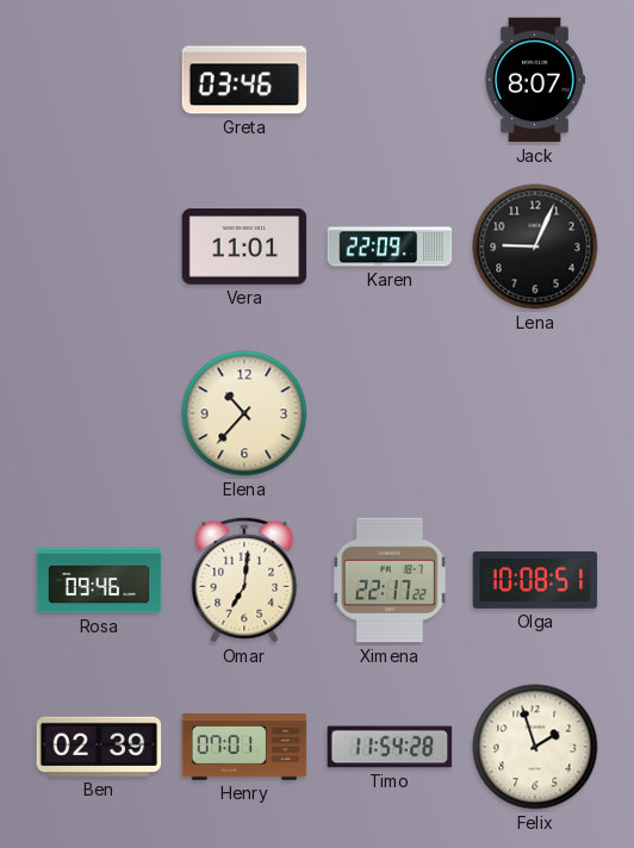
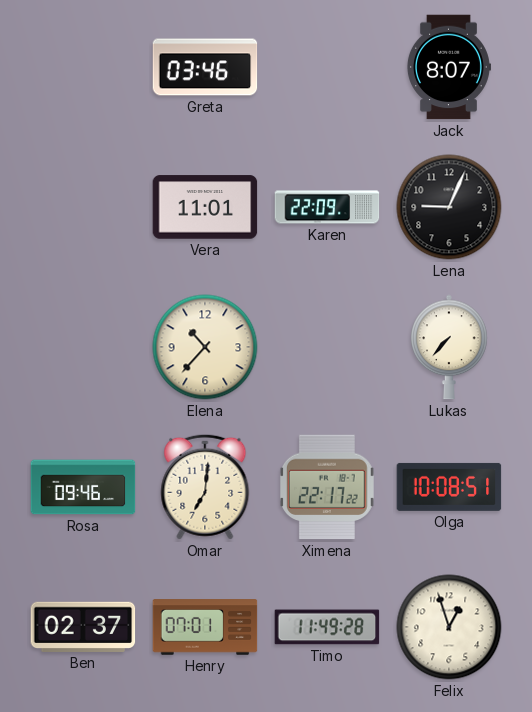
Lukas: none -> 7:37
Ben: 02:39 -> 02:37
Timo: 11:54 -> 11:49
Felix: 1:57 -> 12:57
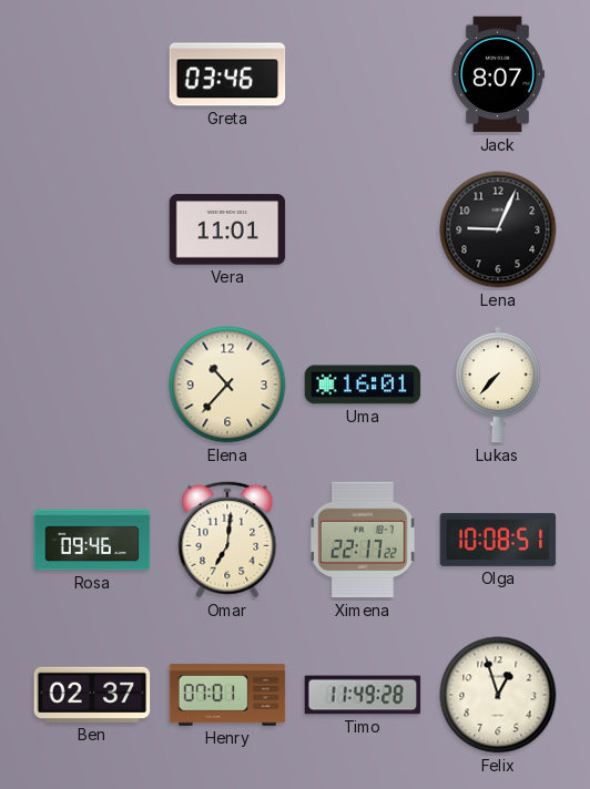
Karen: 22:09 -> none
Uma: none -> 16:01
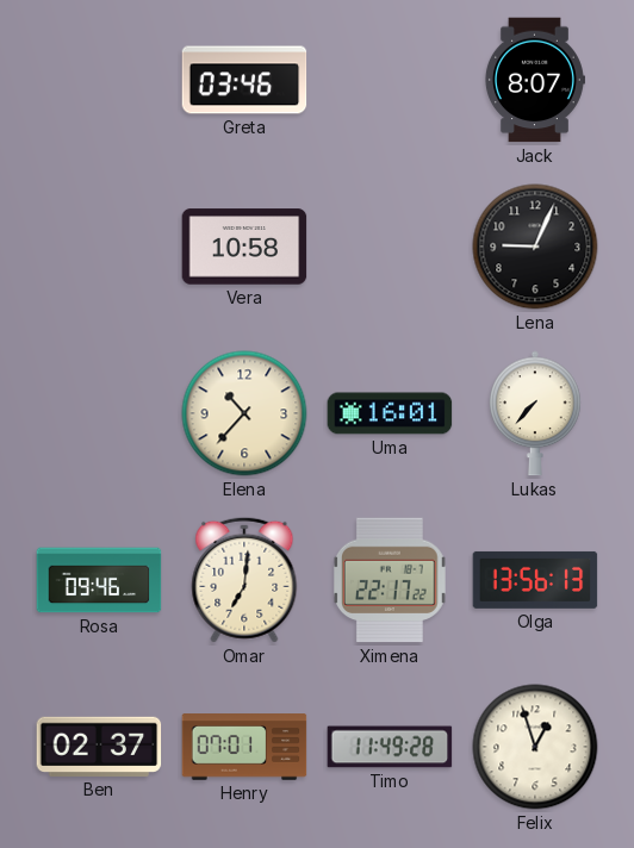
Vera: 11:01 -> 10:58
Olga: 10:08 -> 13:56
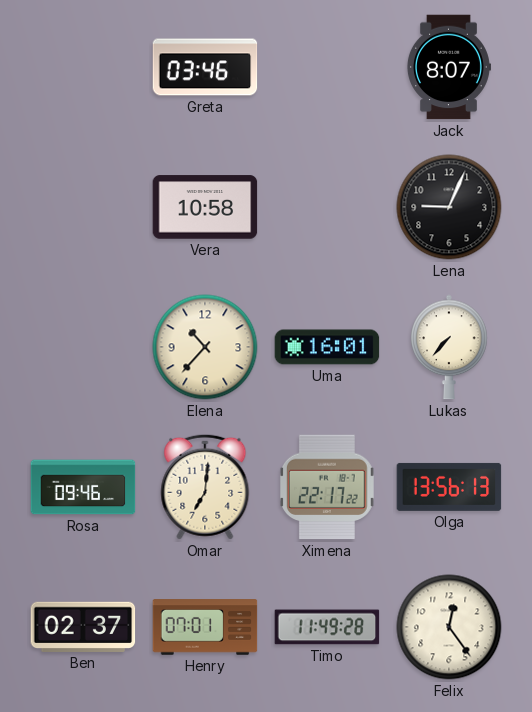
Felix: 12:57 -> 12:24
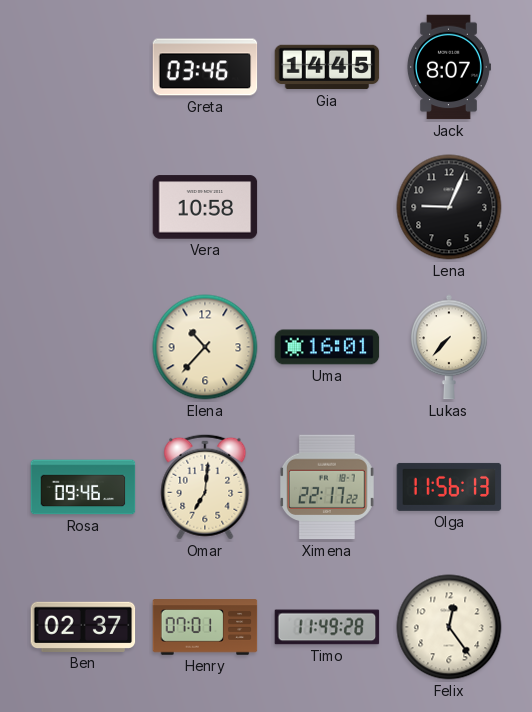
Gia: none -> 14:45
Olga: 13:56 -> 11:56
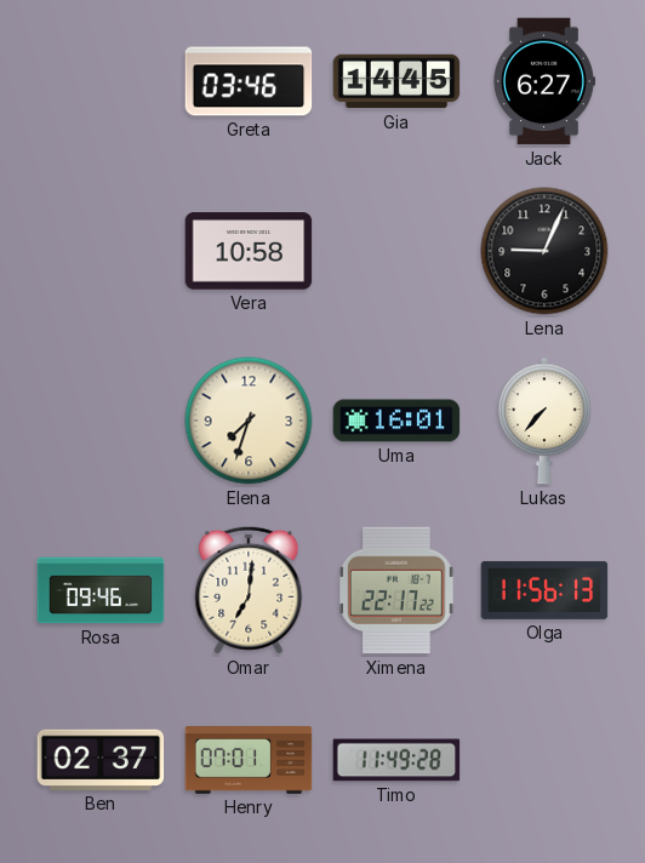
Jack: 8:07 -> 6:27
Elena: 10:37 -> 7:33
Felix: 12:24 -> none
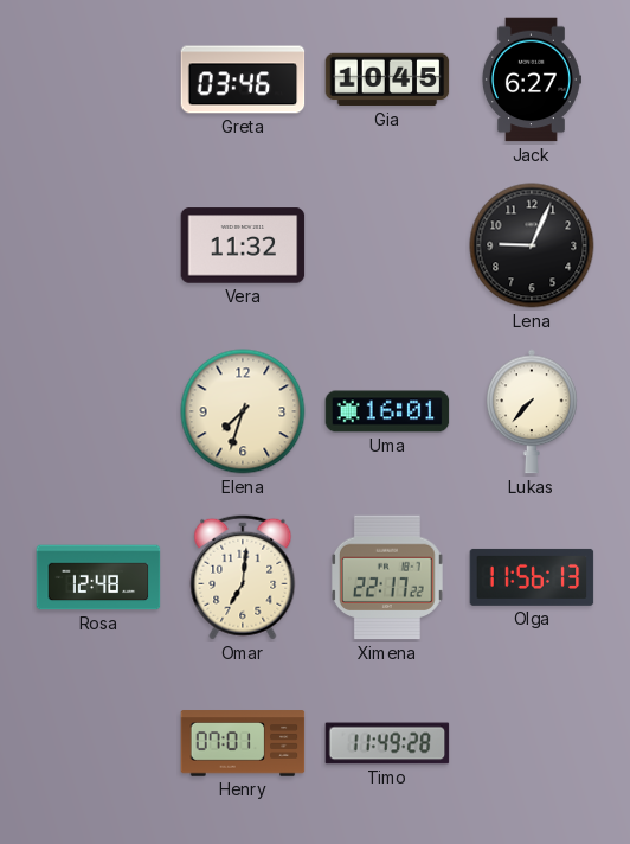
Gia: 14:45 -> 10:45
Vera: 10:58 -> 11:32
Rosa: 09:46 -> 12:48
Ben: 02:37 -> none
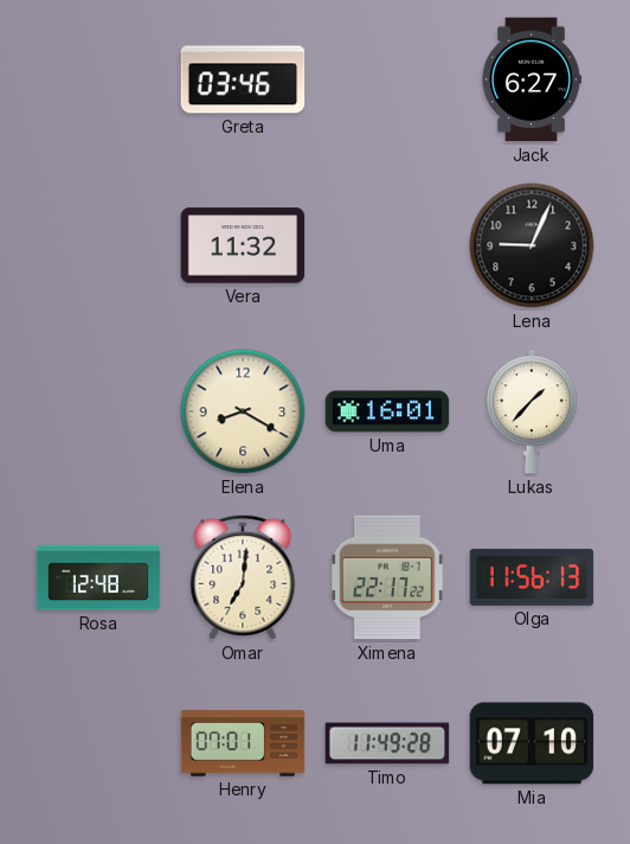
Gia: 10:45 -> none
Elena: 7:33 -> 8:20
Lukas: 7:37 -> 1:37
Mia: none -> 07:10
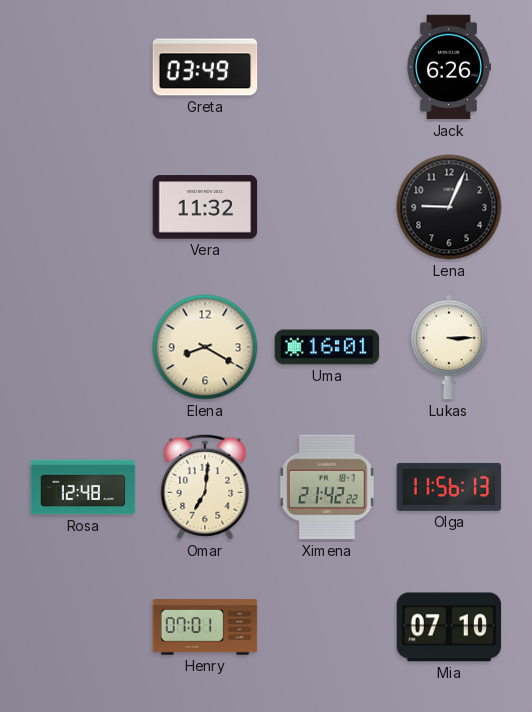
Greta: 03:46 -> 03:49
Jack: 6:27 -> 6:26
Lukas: 1:37 -> 3:15
Ximena: 22:17 -> 21:42
Timo: 11:49 -> none
